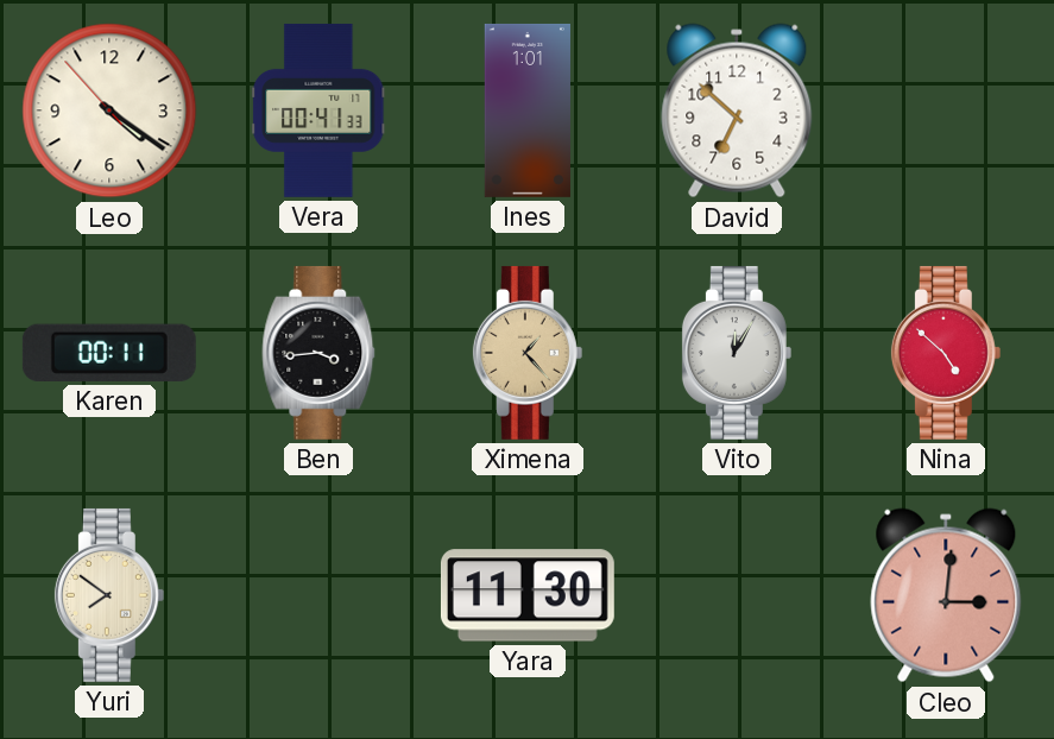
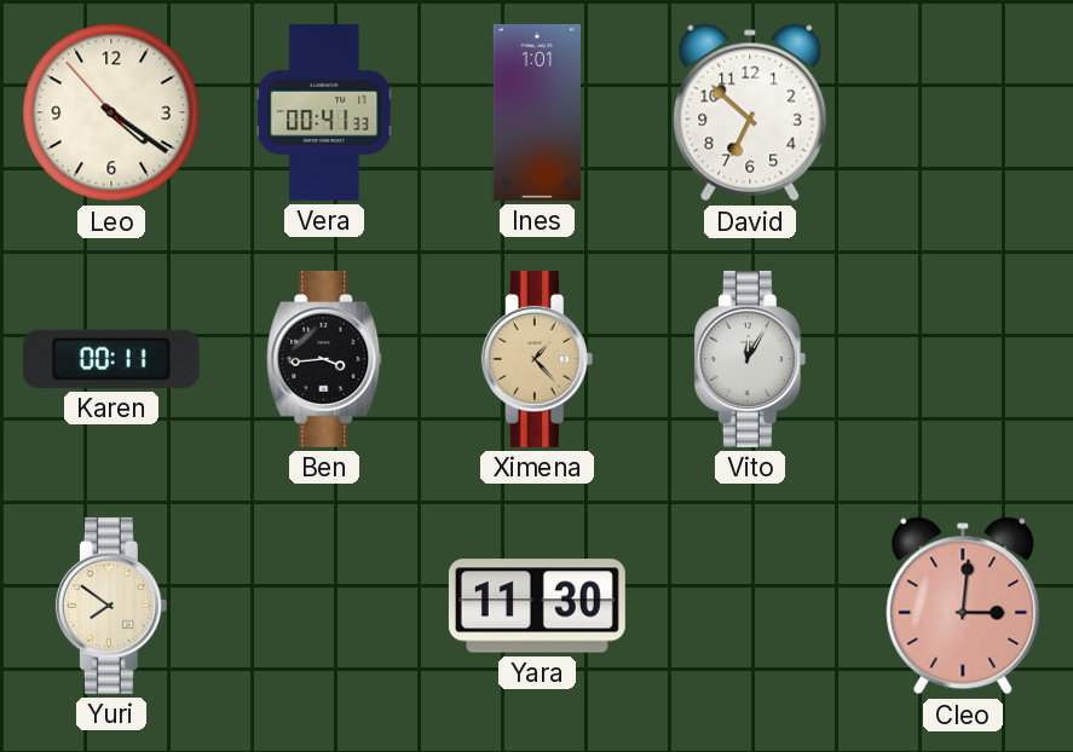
Nina: 4:52 -> none
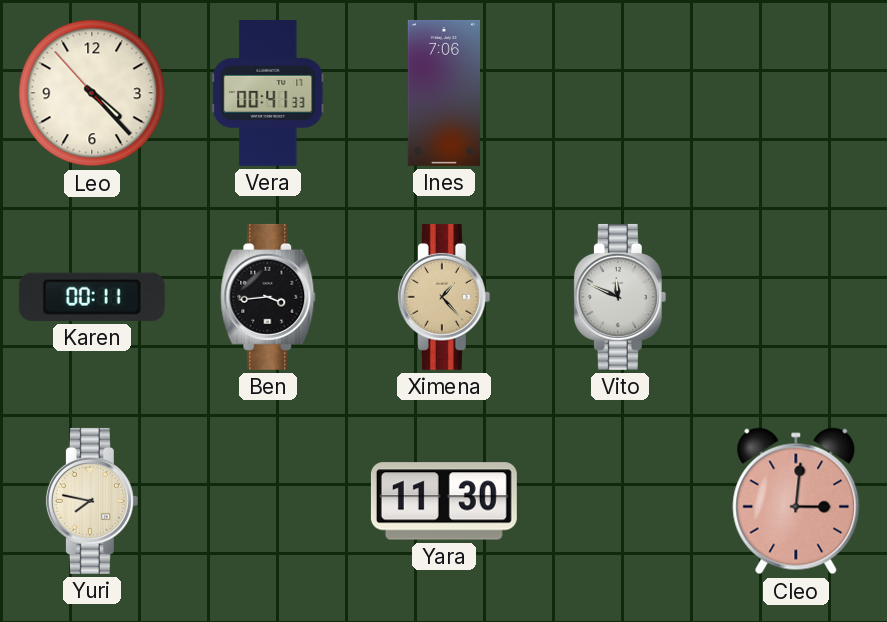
Leo: 4:20 -> 4:22
Ines: 1:01 -> 7:06
David: 6:52 -> none
Vito: 12:05 -> 11:49
Yuri: 7:51 -> 7:47
